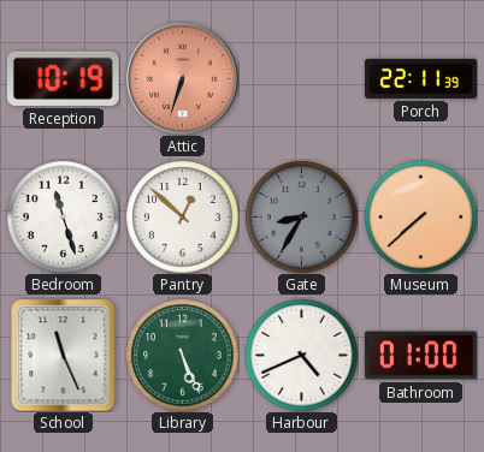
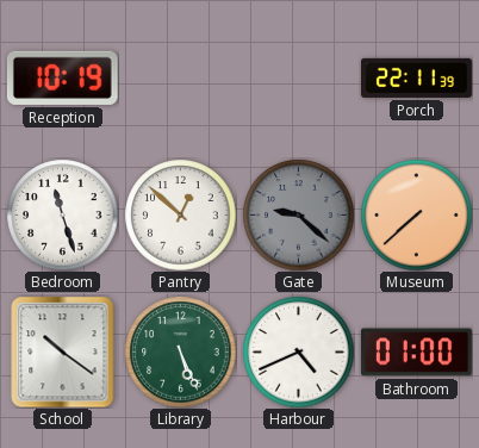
Attic: 6:33 -> none
Gate: 8:35 -> 9:22
School: 11:26 -> 10:21
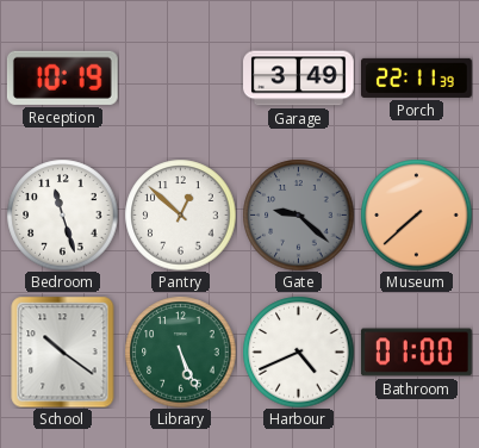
Garage: none -> 3:49
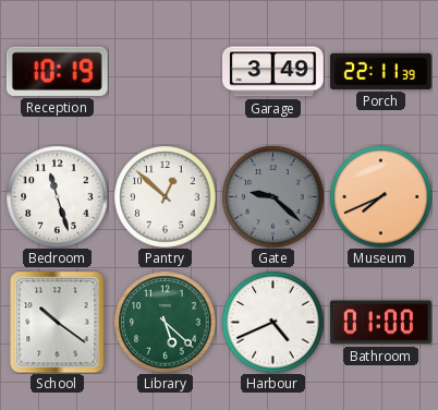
Museum: 7:38 -> 7:41
Library: 5:26 -> 5:22
